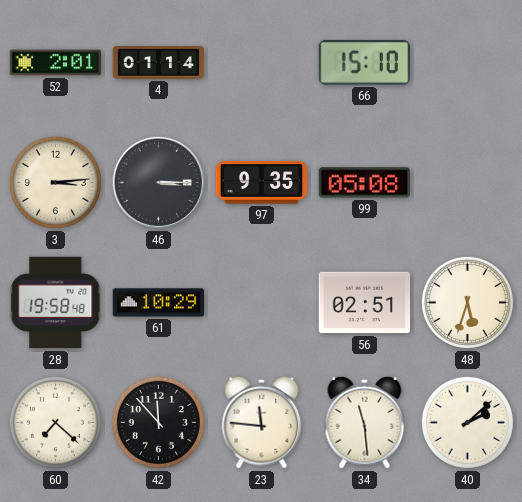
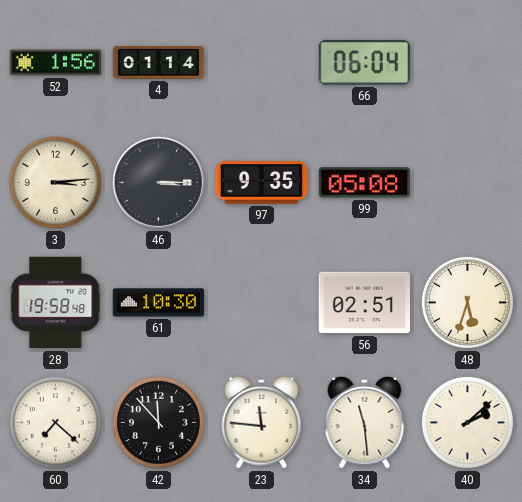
52: 2:01 -> 1:56
66: 15:10 -> 06:04
61: 10:29 -> 10:30
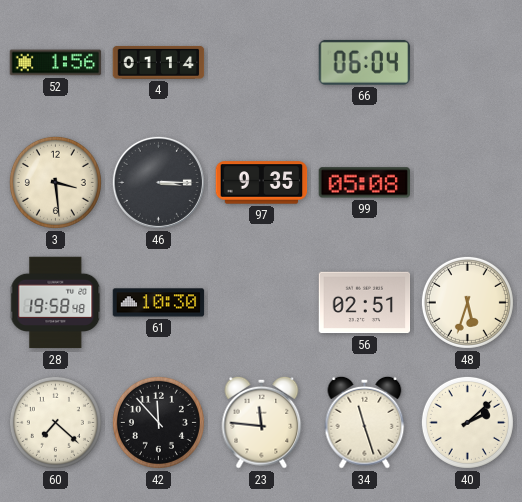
3: 3:14 -> 3:29
34: 11:29 -> 11:27
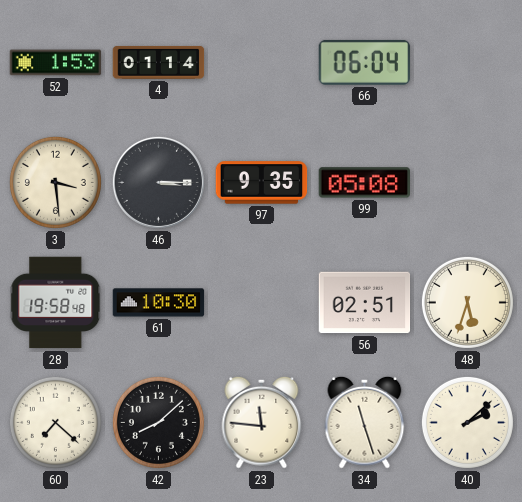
52: 1:56 -> 1:53
42: 11:53 -> 8:08
